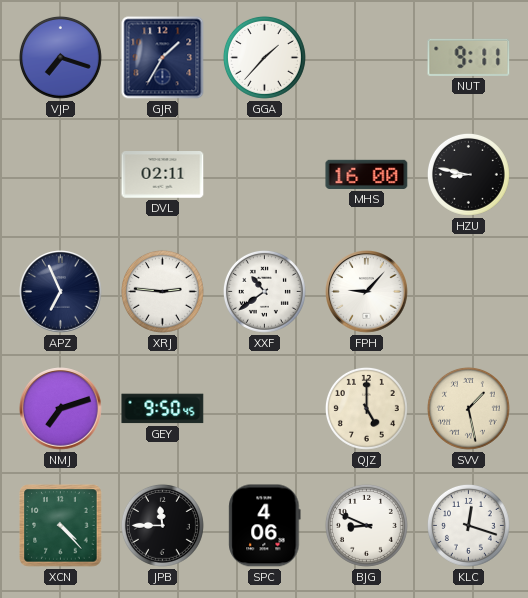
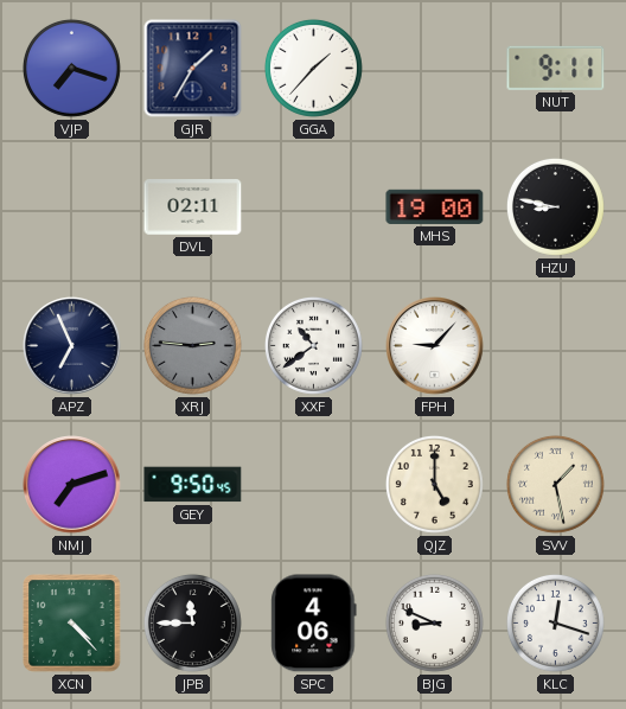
MHS: 16:00 -> 19:00
XRJ dial: white -> grey
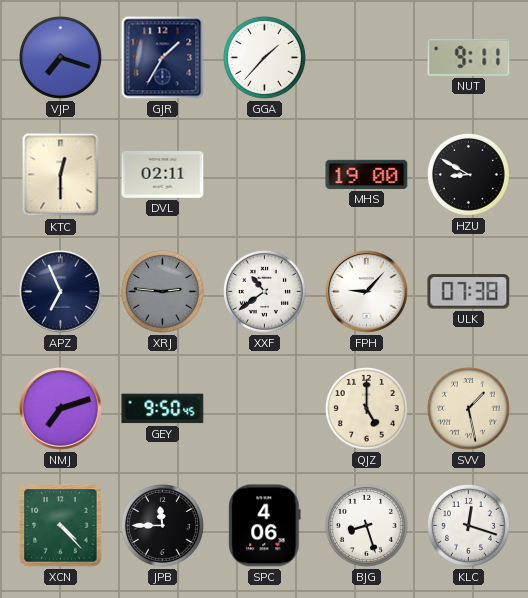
KTC: none -> 12:30
HZU: 8:47 -> 8:50
ULK: none -> 07:38
BJG: 8:49 -> 8:27
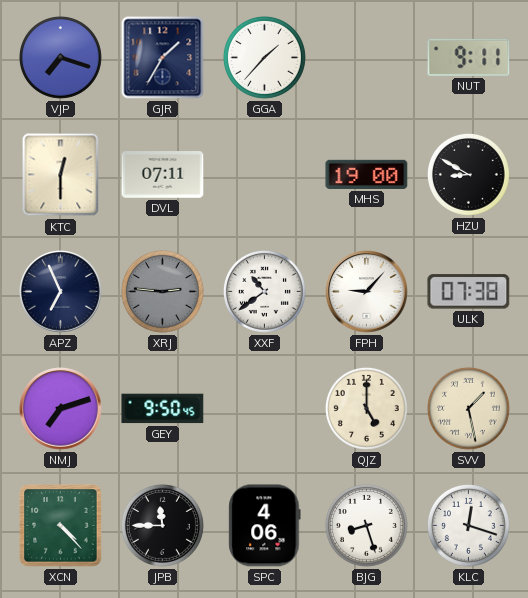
DVL: 02:11 -> 07:11
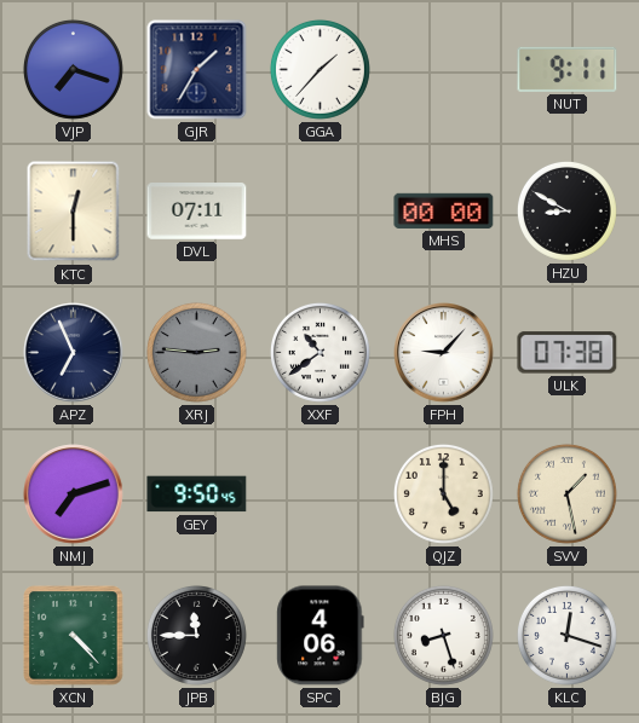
MHS: 19:00 -> 00:00
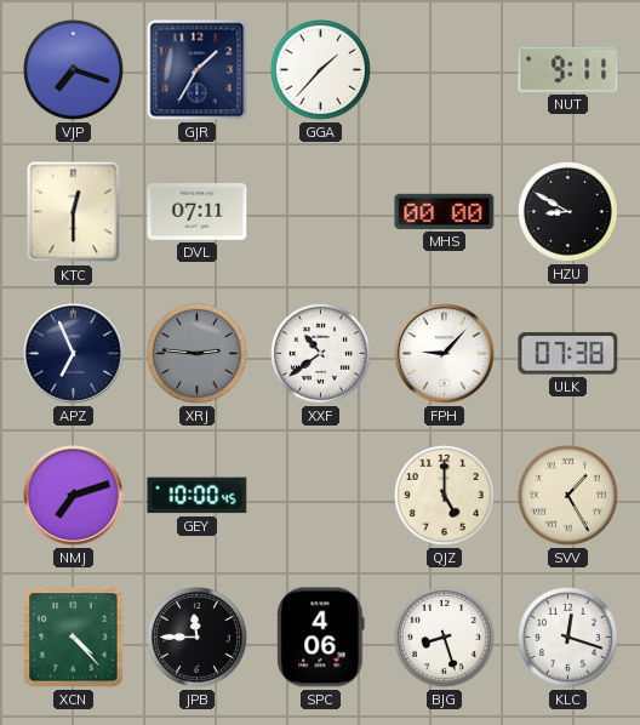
GEY: 9:50 -> 10:00
SVV: 1:28 -> 1:25
